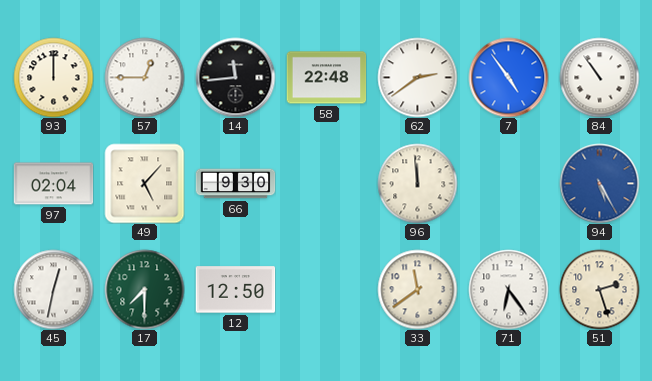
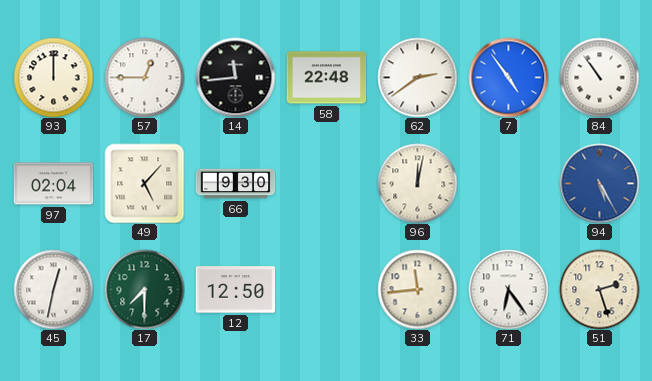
96: 11:59 -> 12:02
33: 11:39 -> 11:44
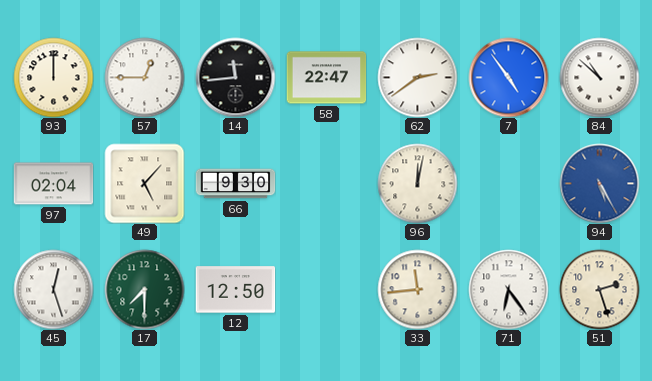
58: 22:48 -> 22:47
84: 10:54 -> 10:52
45: 12:32 -> 12:27
